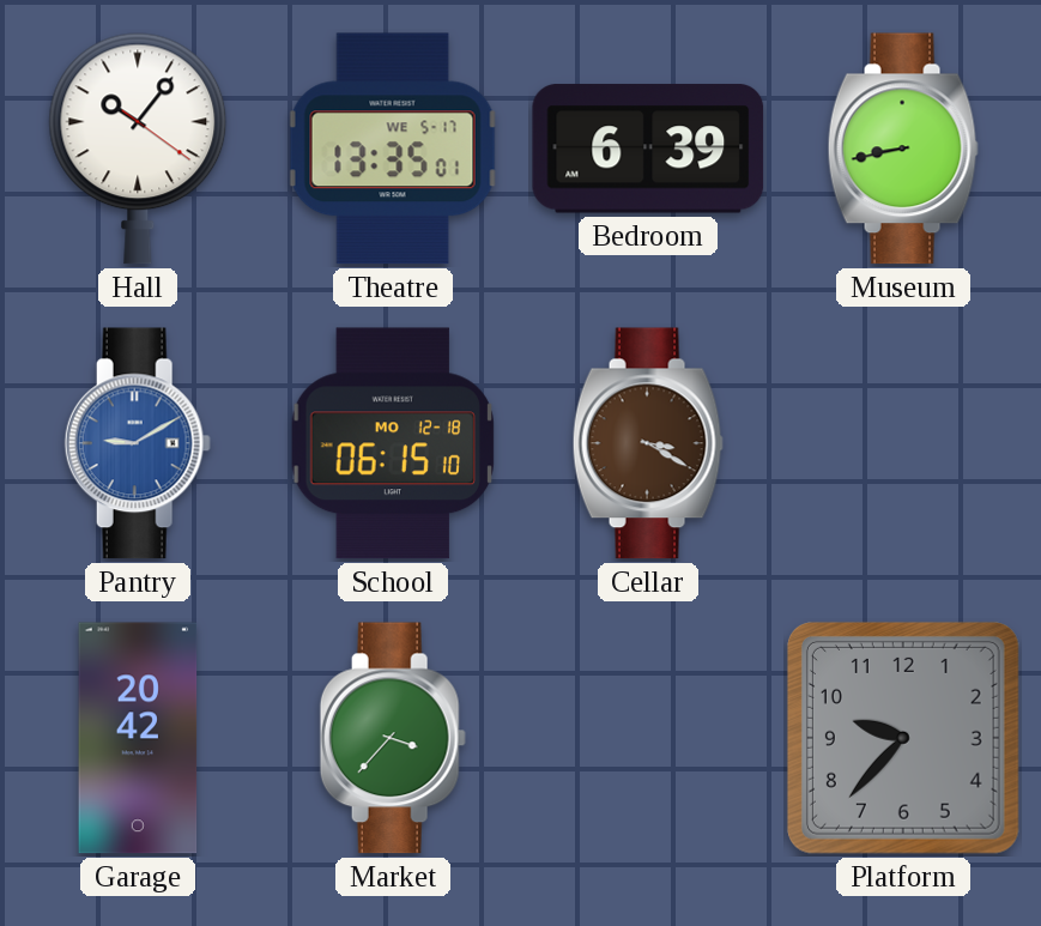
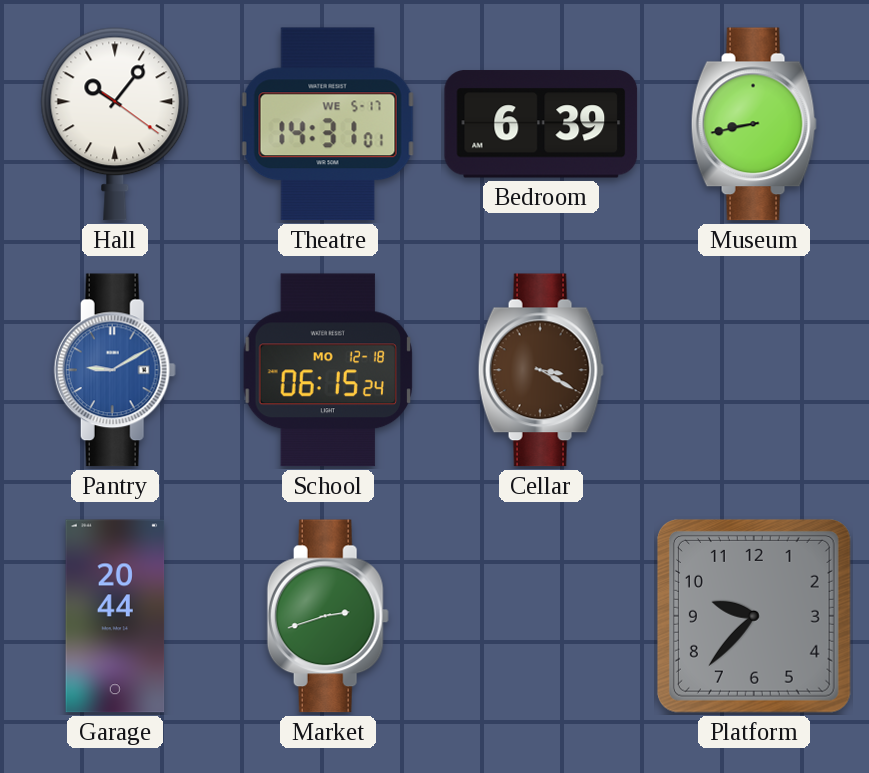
Theatre: 13:35 -> 14:31
School: 06:15:10 -> 06:15:24
Garage: 20:42 -> 20:44
Market: 3:37 -> 2:42
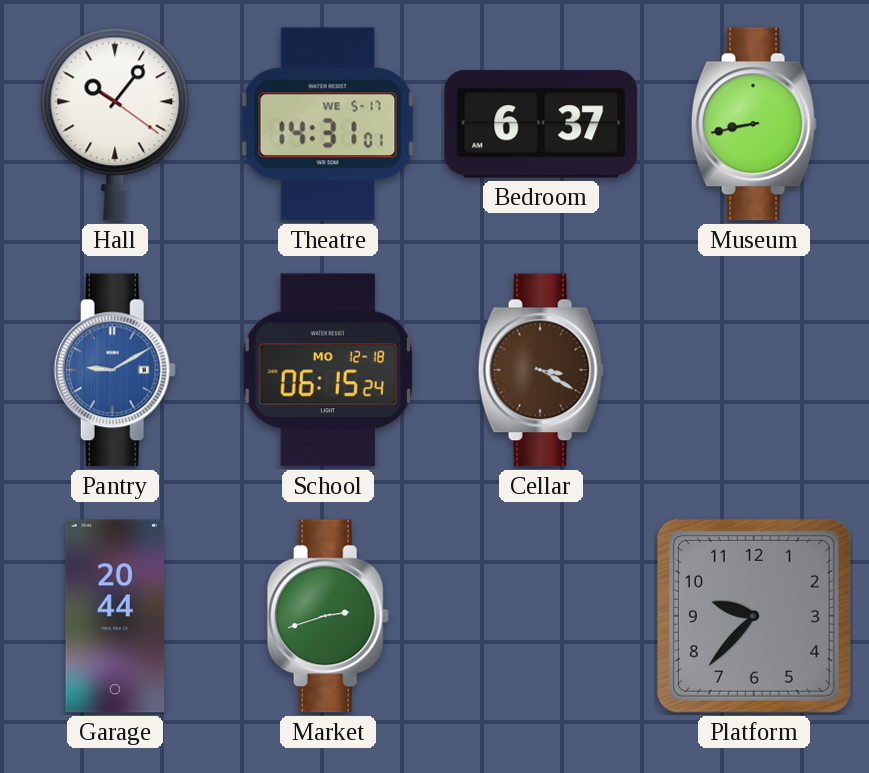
Bedroom: 6:39 -> 6:37
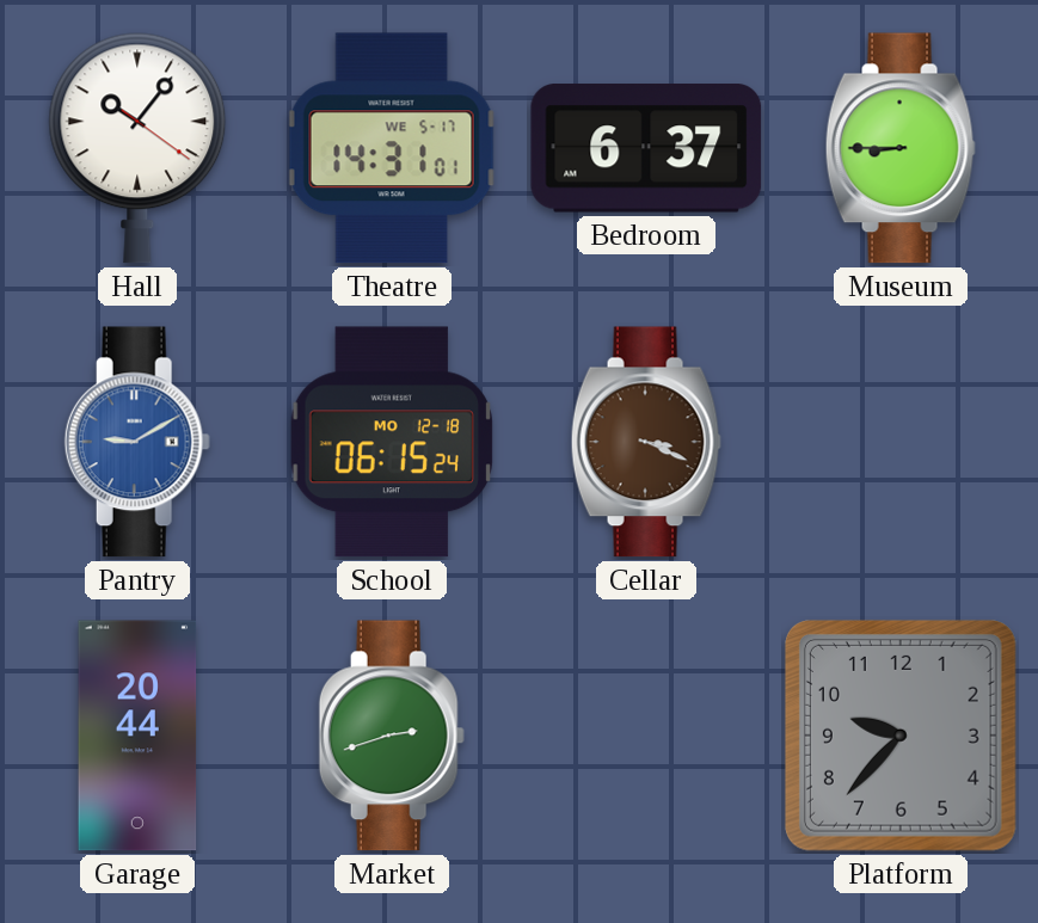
Museum: 8:43 -> 8:45
Cellar: 3:20 -> 3:19
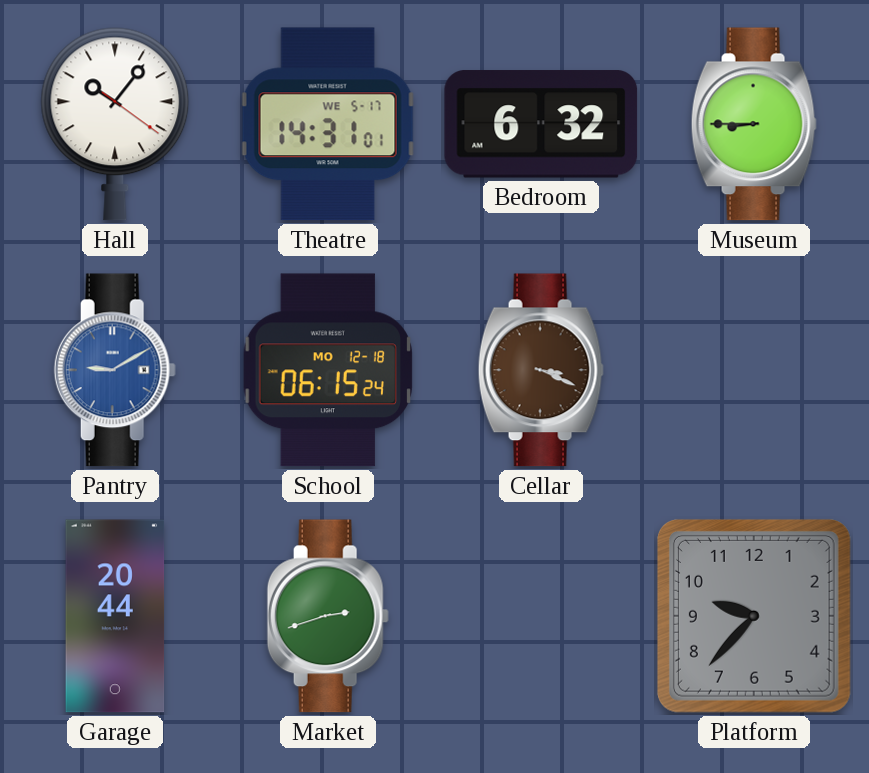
Bedroom: 6:37 -> 6:32
